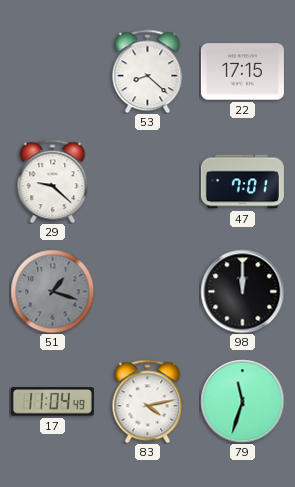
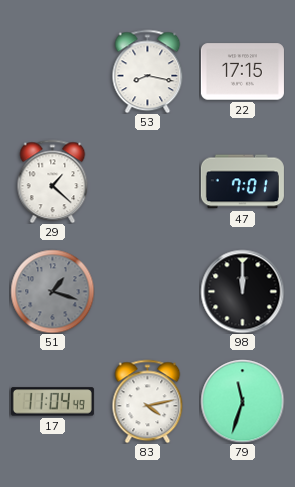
53: 8:22 -> 8:17
29: 9:22 -> 1:22
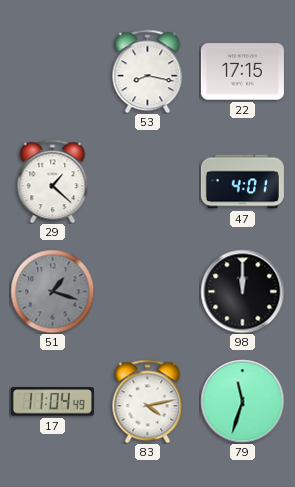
47: 7:01 -> 4:01
